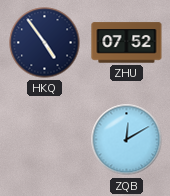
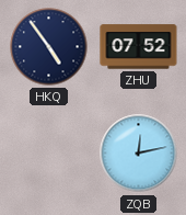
ZQB: 12:10 -> 12:13
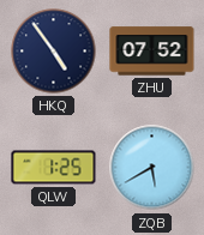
QLW: none -> 1:25
ZQB: 12:13 -> 5:40
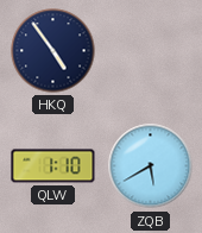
ZHU: 07:52 -> none
QLW: 1:25 -> 1:10
